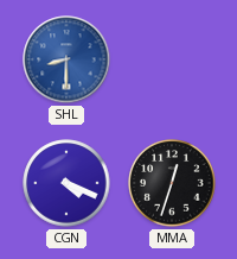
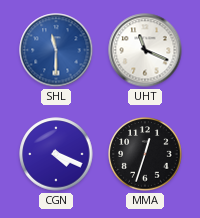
SHL: 8:30 -> 11:30
UHT: none -> 11:19
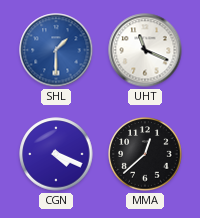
SHL: 11:30 -> 1:30
MMA: 12:33 -> 12:38
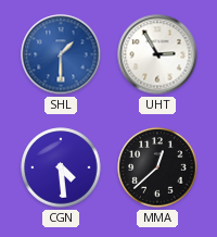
UHT: 11:19 -> 2:55
CGN: 4:19 -> 4:29
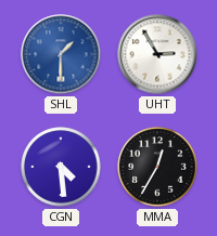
MMA: 12:38 -> 12:35
